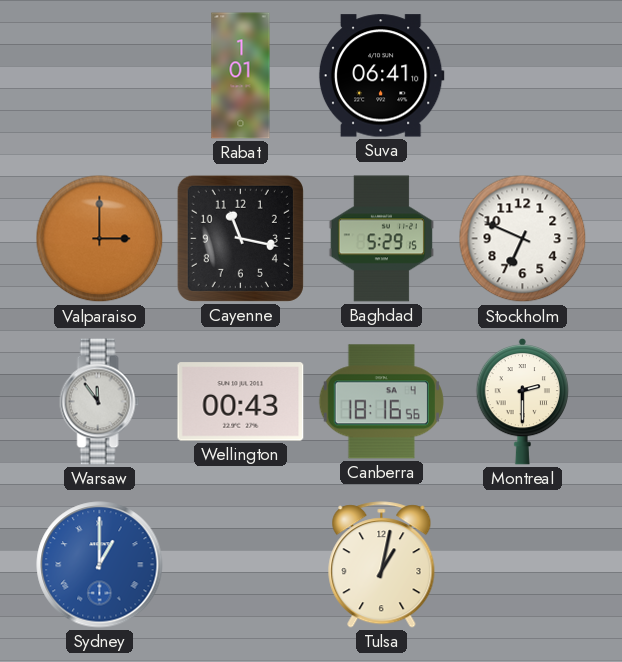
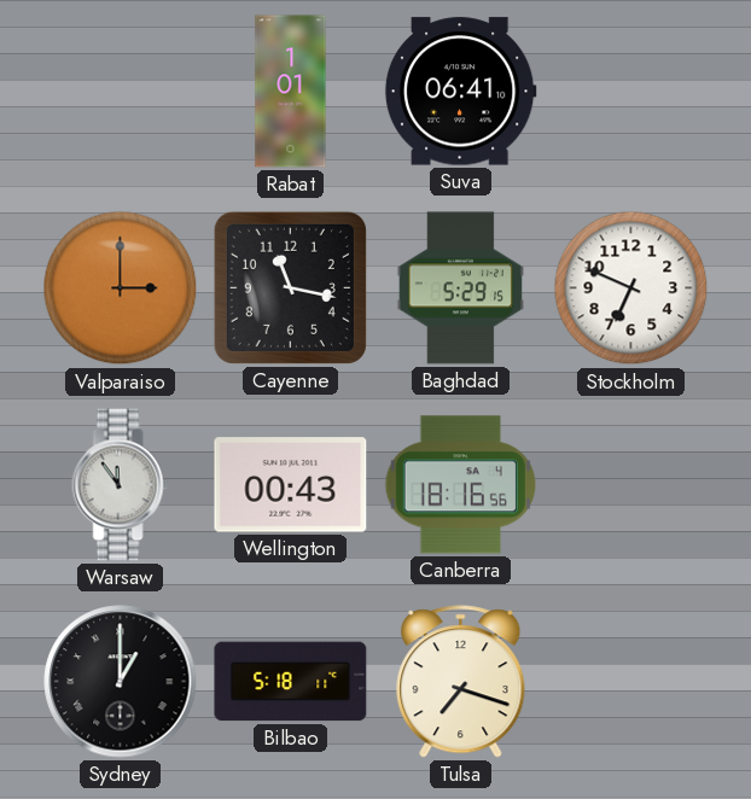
Montreal: 2:30 -> none
Sydney dial: blue -> black
Bilbao: none -> 5:18
Tulsa: 1:02 -> 7:18
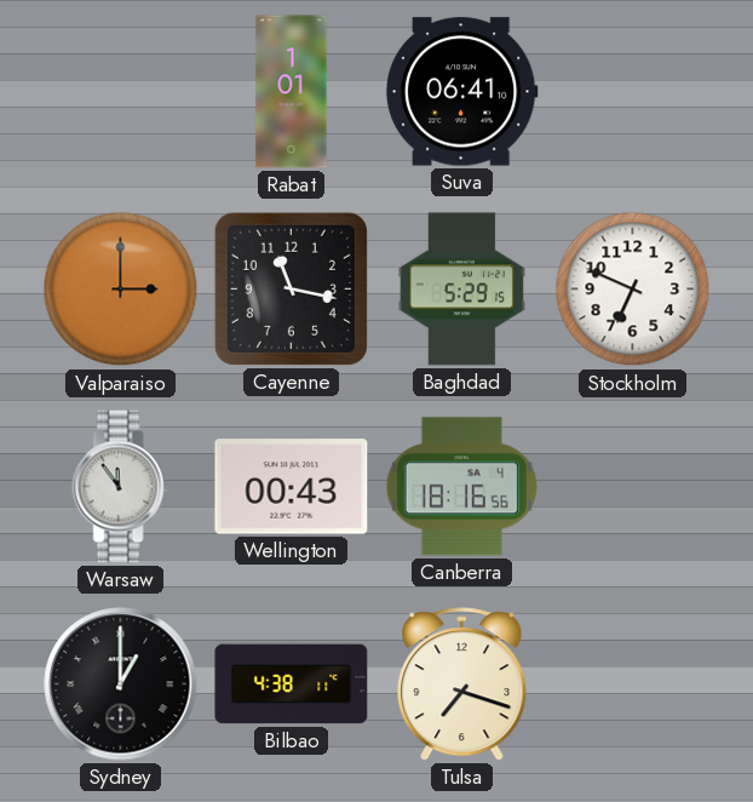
Bilbao: 5:18 -> 4:38
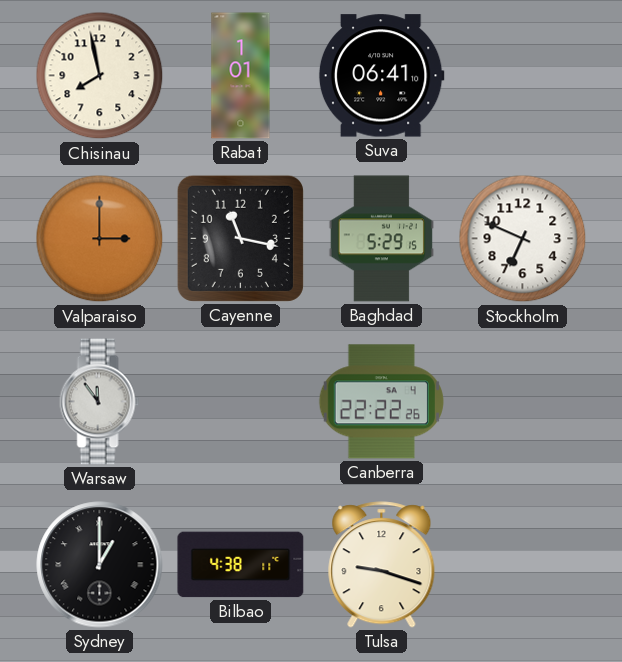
Chisinau: none -> 7:58
Wellington: 00:43 -> none
Canberra: 18:16 -> 22:22
Tulsa: 7:18 -> 9:18
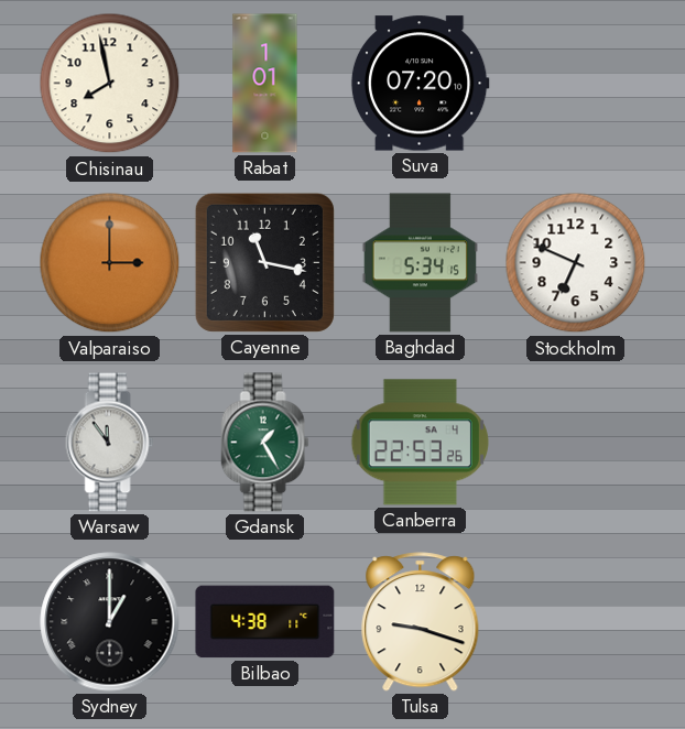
Suva: 06:41 -> 07:20
Baghdad: 5:29 -> 5:34
Gdansk: none -> 1:25
Canberra: 22:22 -> 22:53
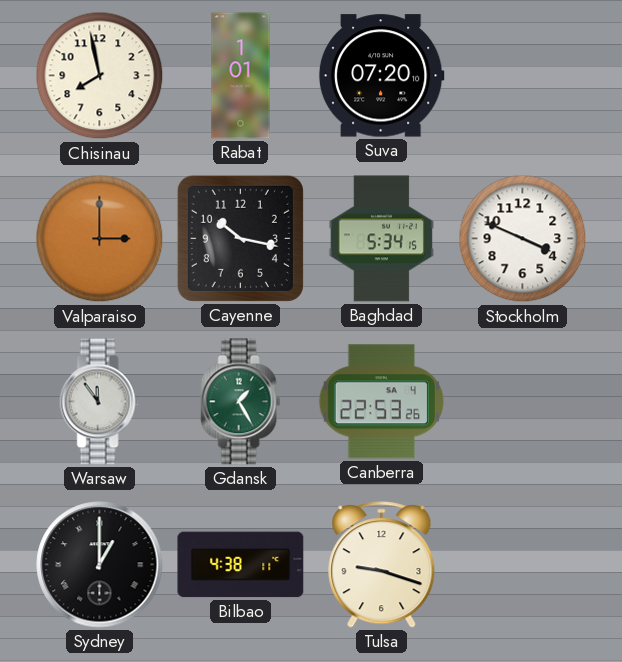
Cayenne: 11:17 -> 10:17
Stockholm: 6:49 -> 3:49
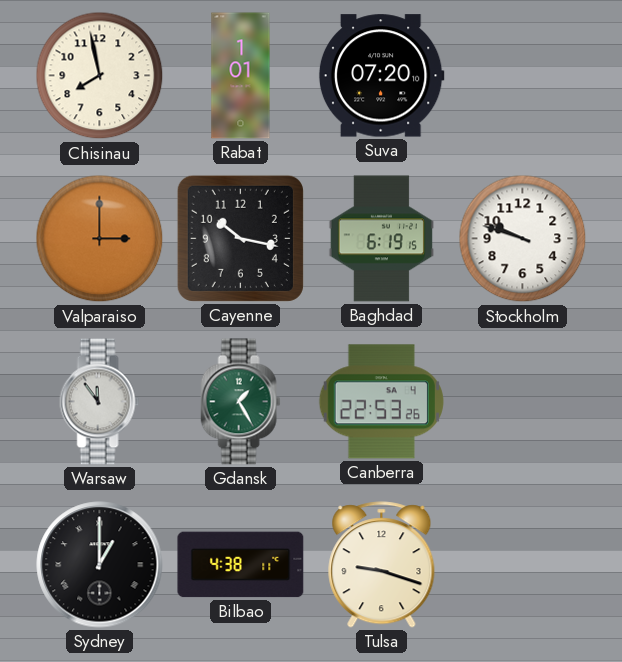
Baghdad: 5:34 -> 6:19
Stockholm: 3:49 -> 9:48
